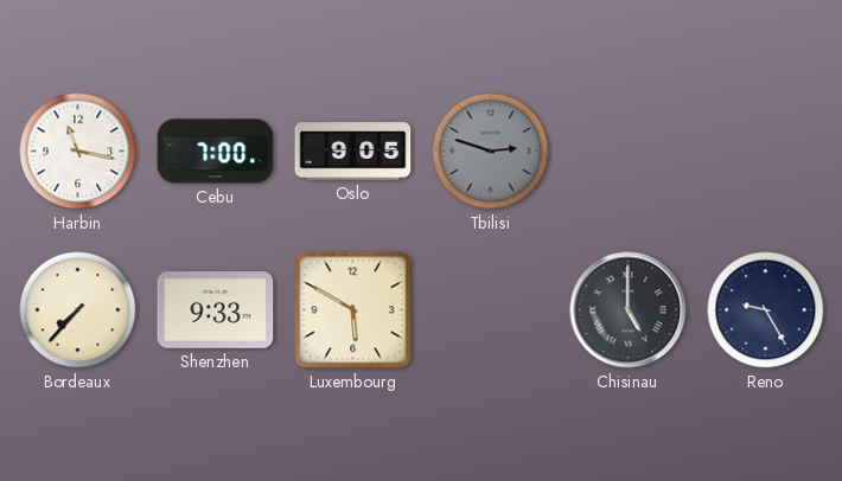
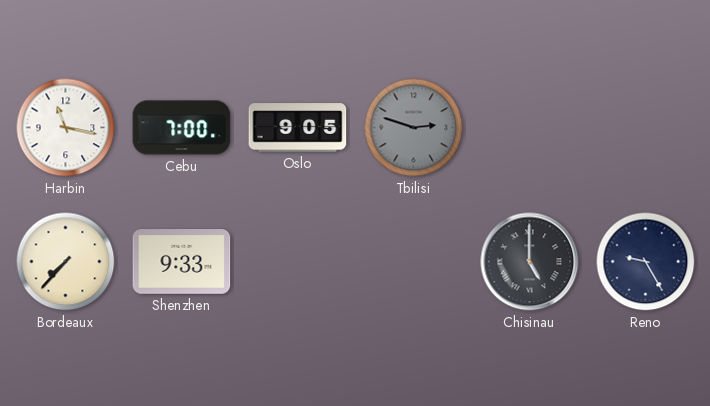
Luxembourg: 5:50 -> none
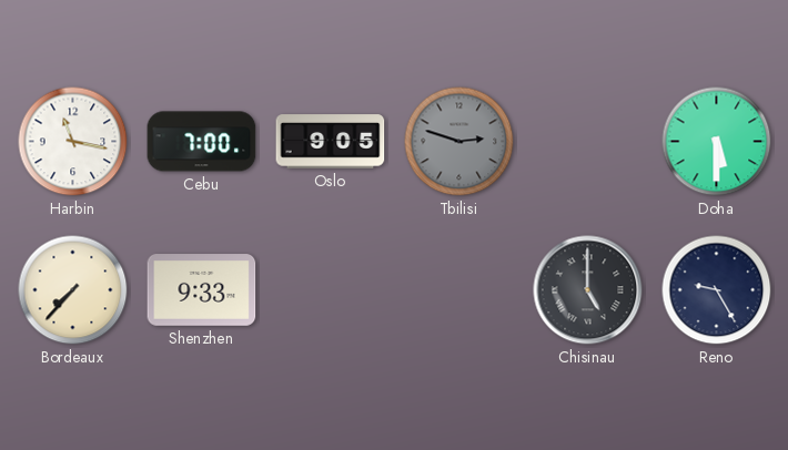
Doha: none -> 5:30
